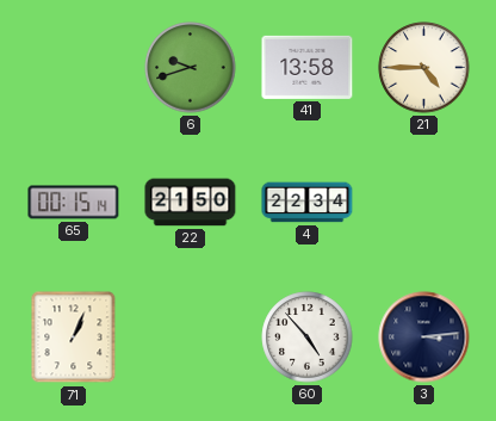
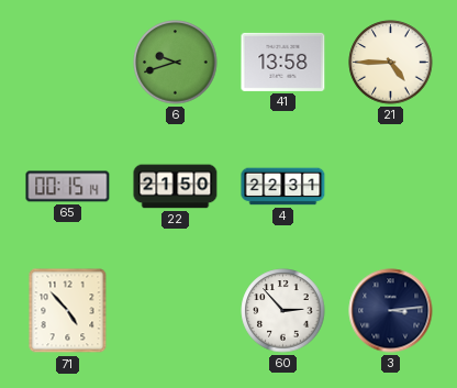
4: 22:34 -> 22:31
71: 1:04 -> 4:53
60: 4:53 -> 2:53
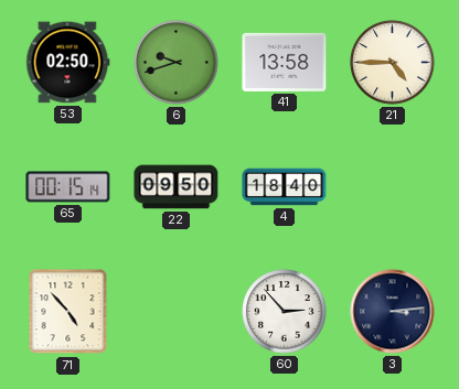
53: none -> 02:50
22: 21:50 -> 09:50
4: 22:31 -> 18:40
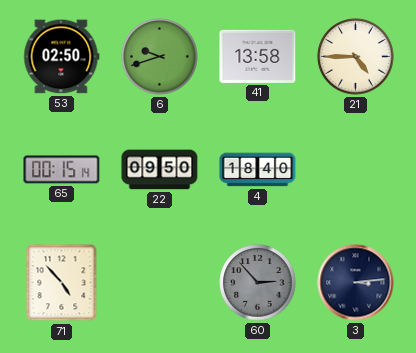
60 dial: white -> grey
